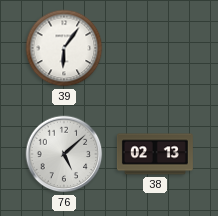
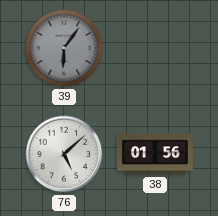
39 dial: white -> grey
38: 02:13 -> 01:56
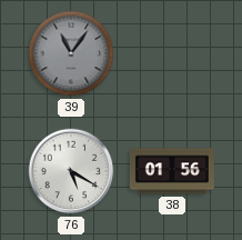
39: 6:06 -> 11:06
76: 5:08 -> 5:20
